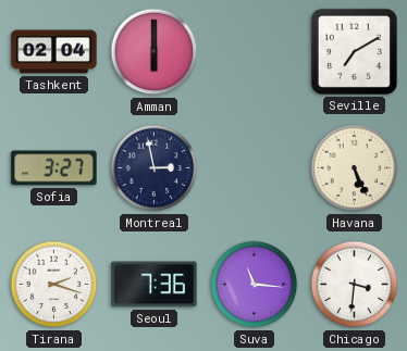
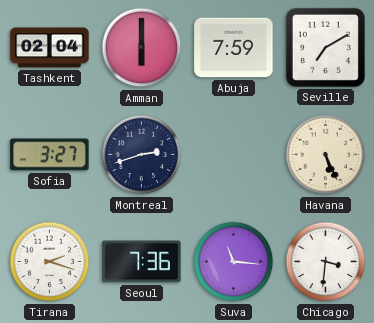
Abuja: none -> 7:59
Montreal: 2:58 -> 2:42
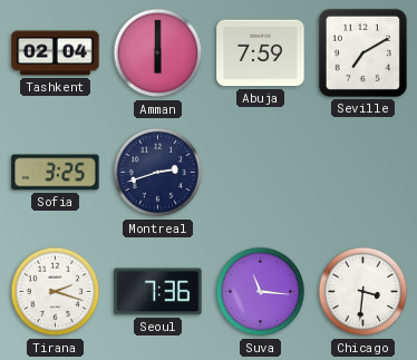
Sofia: 3:27 -> 3:25
Havana: 5:26 -> none
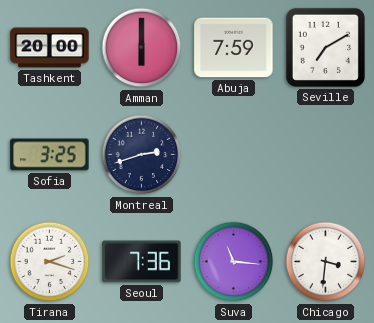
Tashkent: 02:04 -> 20:00
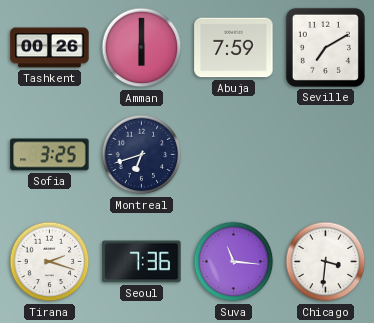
Tashkent: 20:00 -> 00:26
Montreal: 2:42 -> 6:42
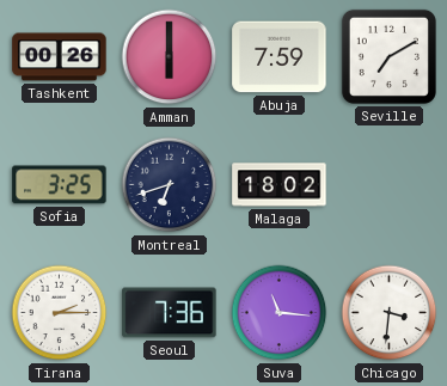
Malaga: none -> 18:02
Tirana: 2:18 -> 2:15
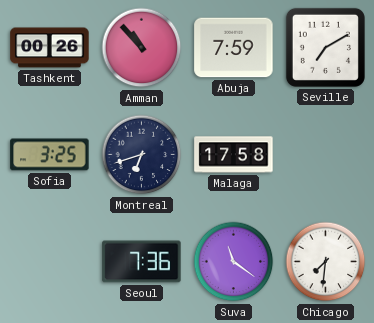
Amman: 6:00 -> 10:53
Malaga: 18:02 -> 17:58
Tirana: 2:15 -> none
Suva: 11:16 -> 11:21
Chicago: 3:31 -> 7:31
